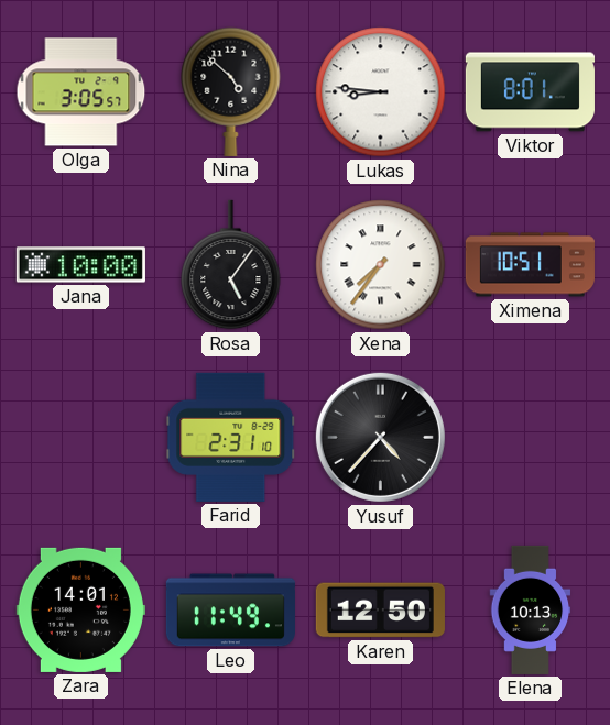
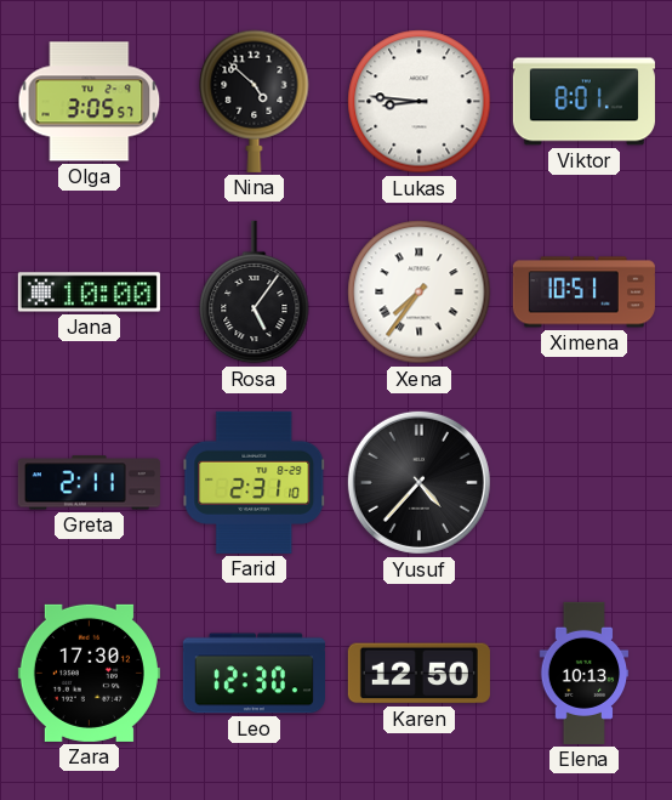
Greta: none -> 2:11
Zara: 14:01 -> 17:30
Leo: 11:49 -> 12:30
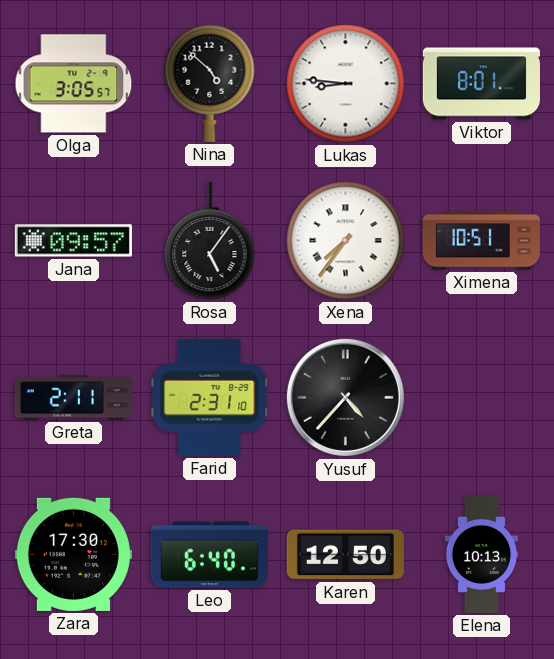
Jana: 10:00 -> 09:57
Leo: 12:30 -> 6:40
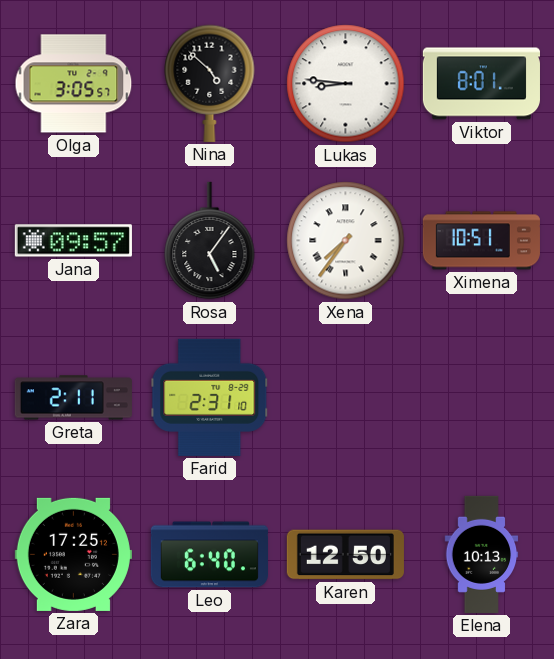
Yusuf: 4:37 -> none
Zara: 17:30 -> 17:25
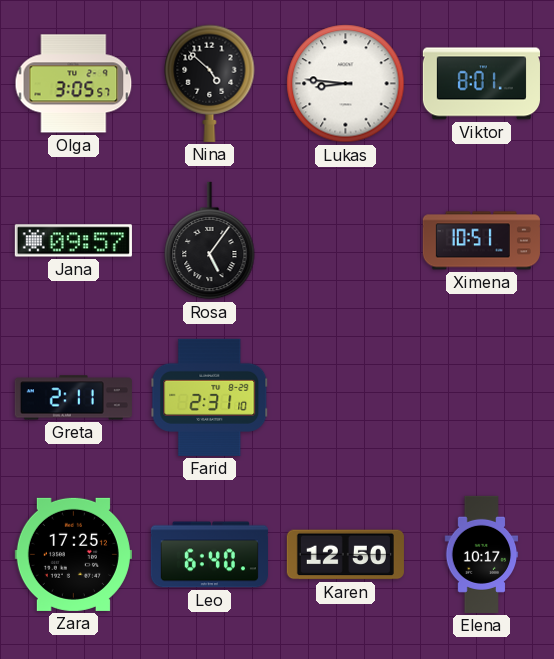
Xena: 7:36 -> none
Elena: 10:13 -> 10:17
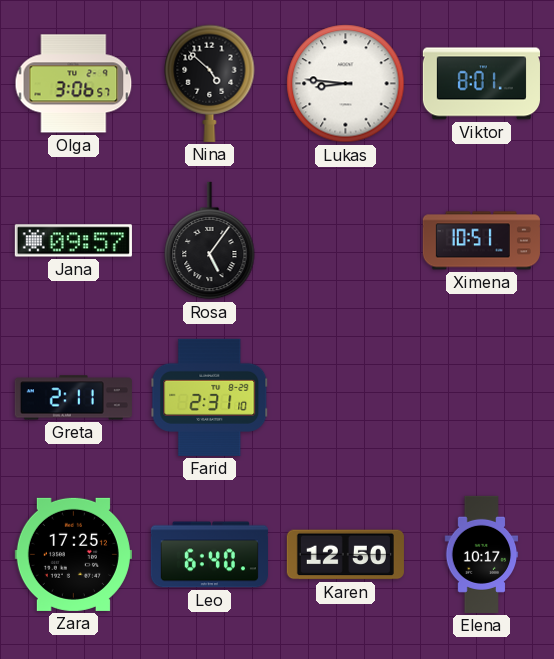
Olga: 3:05 -> 3:06
